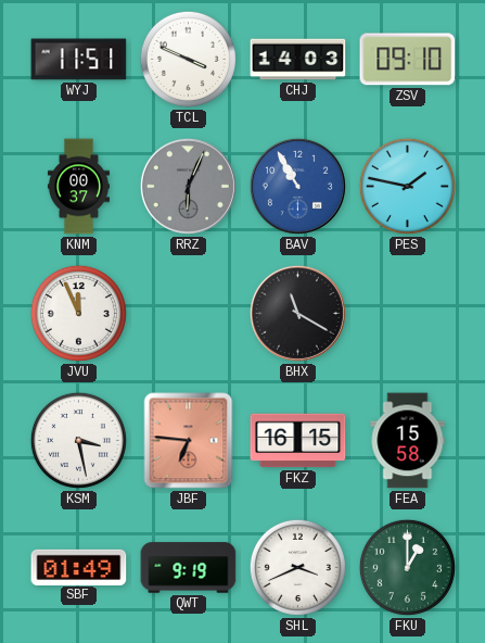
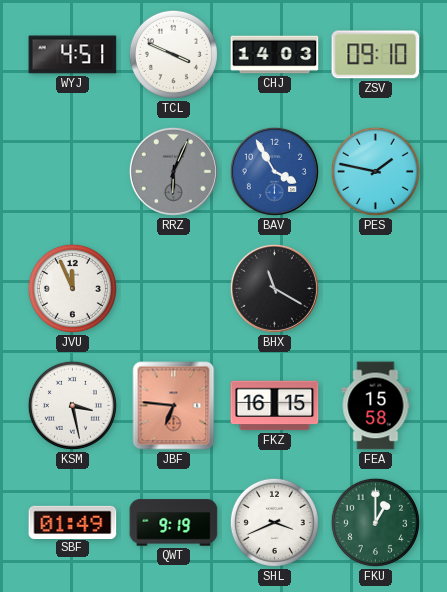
WYJ: 11:51 -> 4:51
KNM: 00:37 -> none
BAV: 10:55 -> 3:55
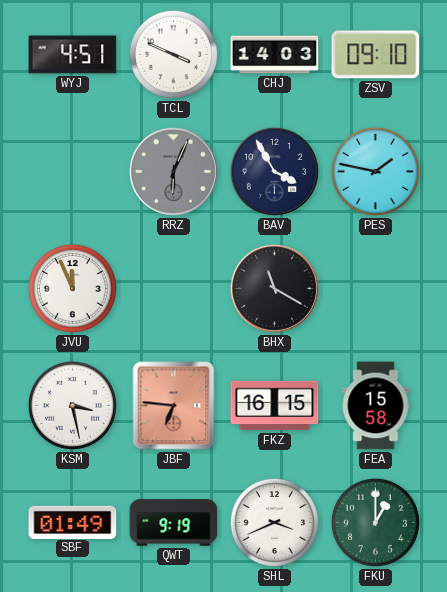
BAV dial: blue -> navy
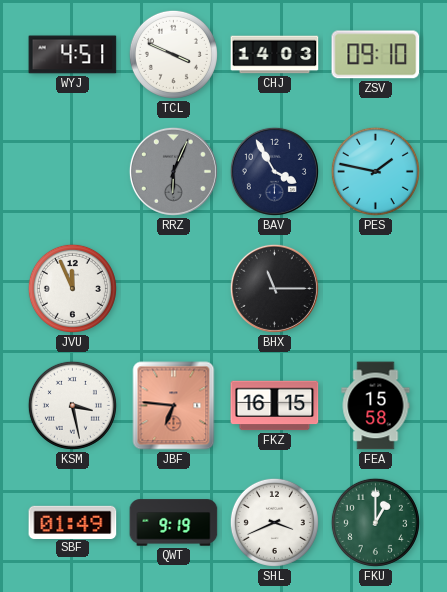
BHX: 11:20 -> 11:15
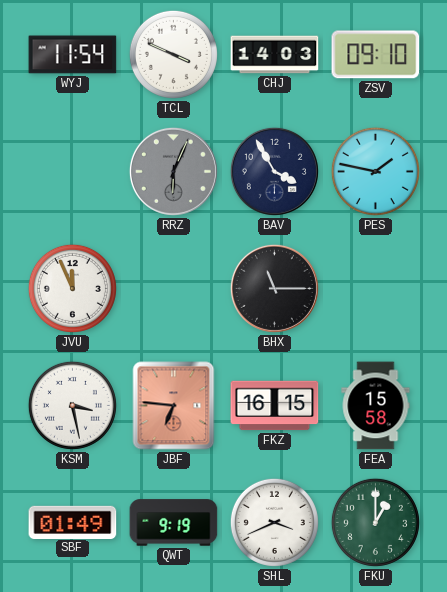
WYJ: 4:51 -> 11:54
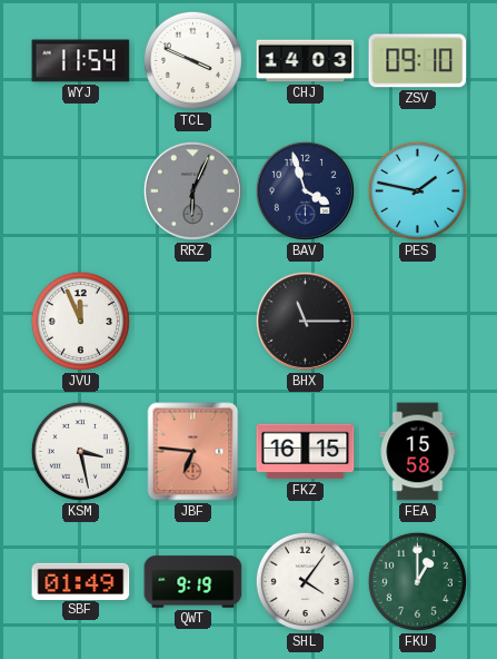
BAV: 3:55 -> 3:57
SHL: 3:41 -> 4:06
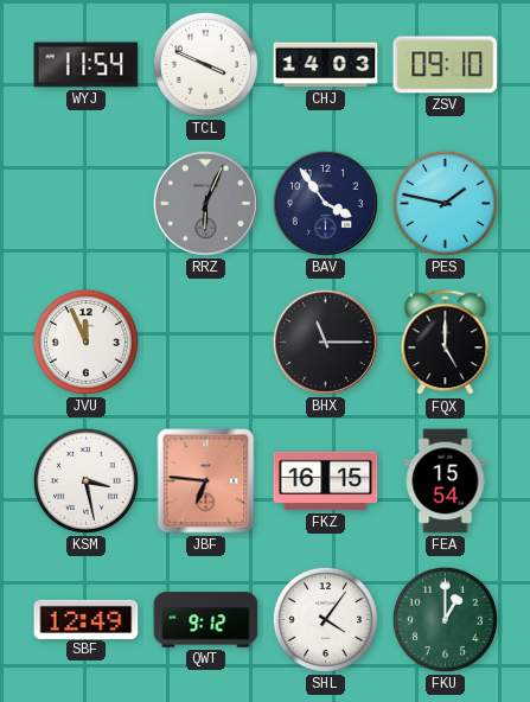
BAV: 3:57 -> 3:54
FQX: none -> 5:00
FEA: 15:58 -> 15:54
SBF: 01:49 -> 12:49
QWT: 9:19 -> 9:12
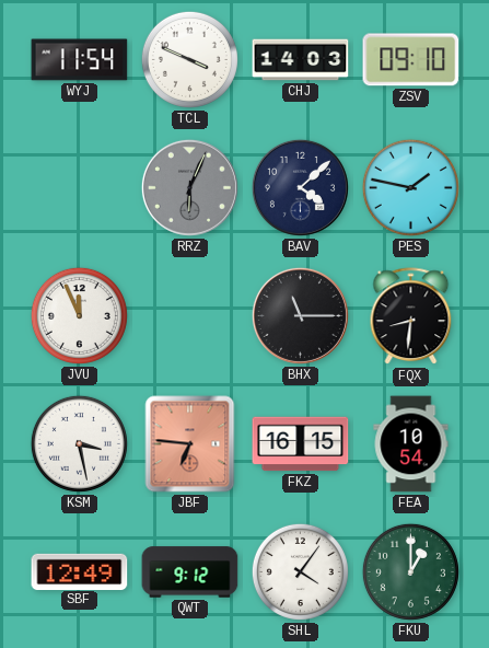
BAV: 3:54 -> 4:08
FQX: 5:00 -> 8:31
FEA: 15:54 -> 10:54
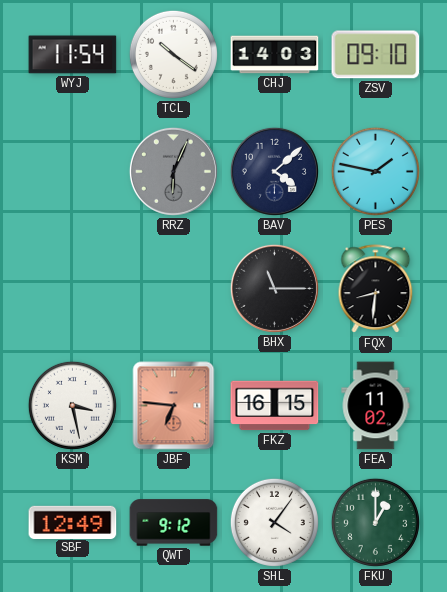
TCL: 3:49 -> 10:21
JVU: 11:56 -> none
FEA: 10:54 -> 11:02
